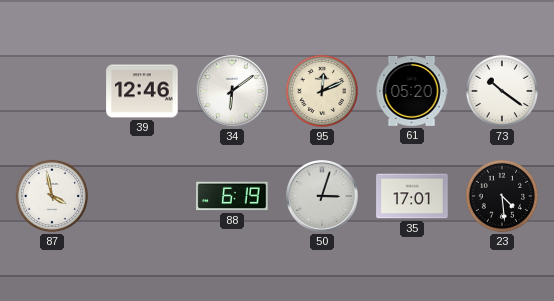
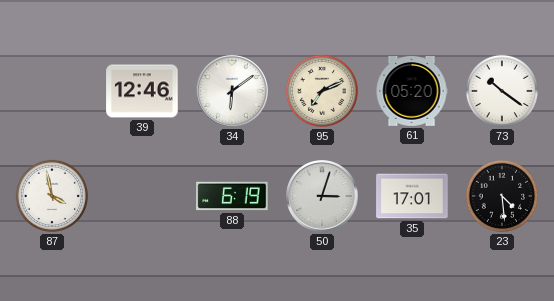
95: 12:11 -> 7:11
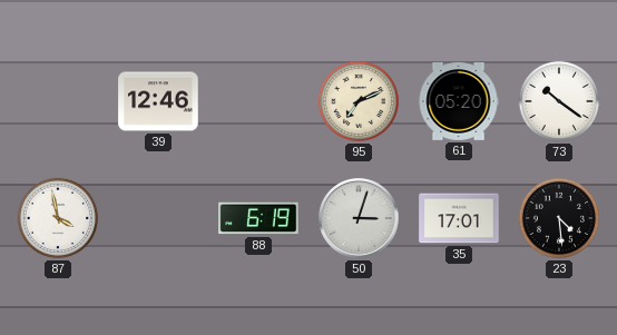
34: 6:09 -> none
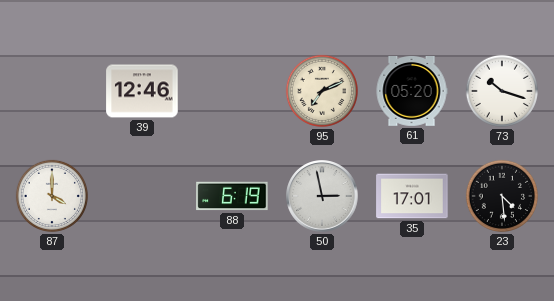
73: 10:21 -> 10:18
87: 3:58 -> 4:00
50: 3:03 -> 2:58
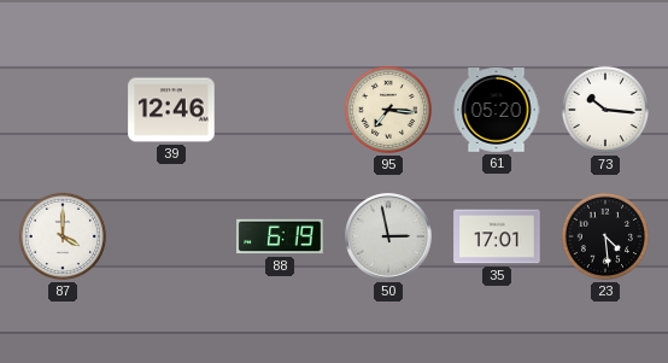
95: 7:11 -> 7:16
73: 10:18 -> 10:16
